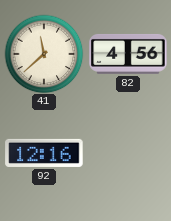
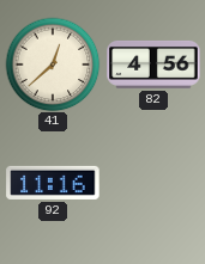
41: 11:38 -> 12:38
92: 12:16 -> 11:16
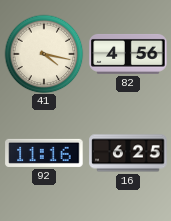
41: 12:38 -> 4:17
16: none -> 6:25
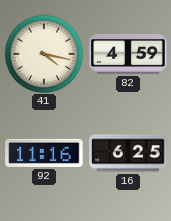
82: 4:56 -> 4:59
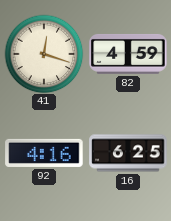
41: 4:17 -> 12:18
92: 11:16 -> 4:16
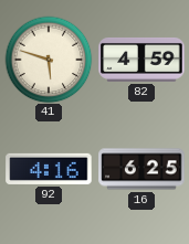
41: 12:18 -> 5:48
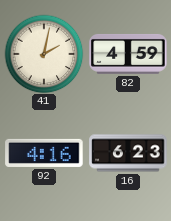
41: 5:48 -> 2:02
16: 6:25 -> 6:23
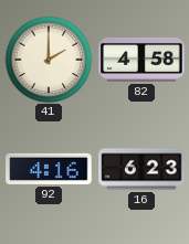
41: 2:02 -> 2:00
82: 4:59 -> 4:58
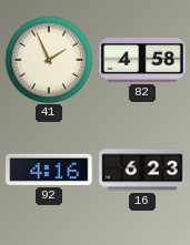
41: 2:00 -> 1:56
